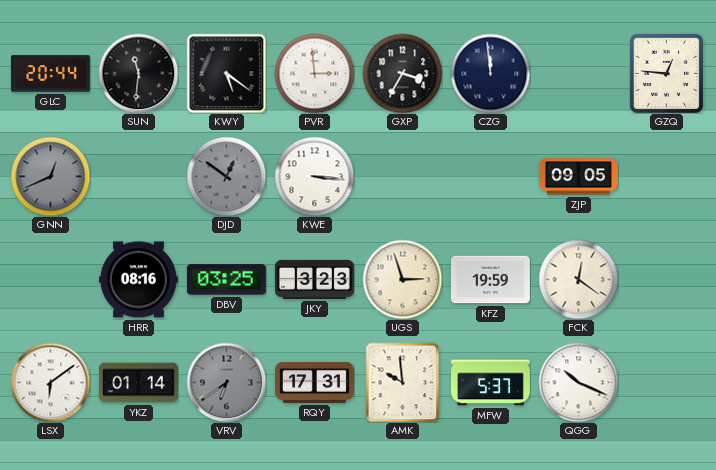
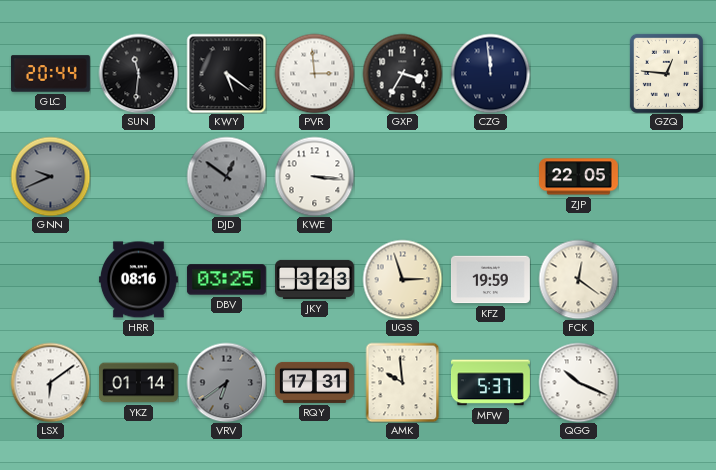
GNN: 12:41 -> 9:41
ZJP: 09:05 -> 22:05
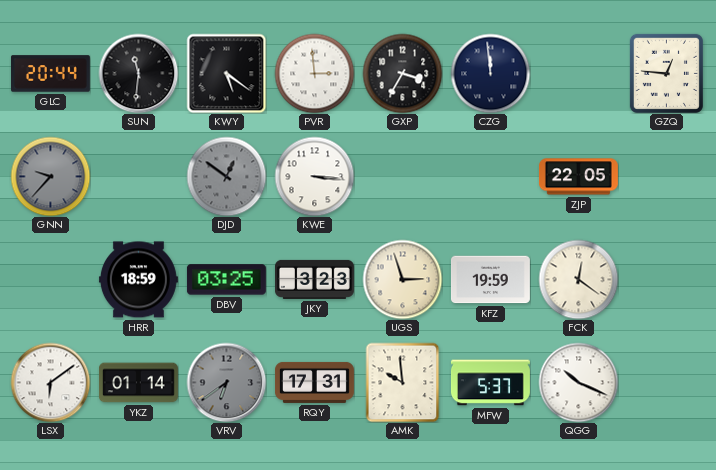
GNN: 9:41 -> 9:37
HRR: 08:16 -> 18:59
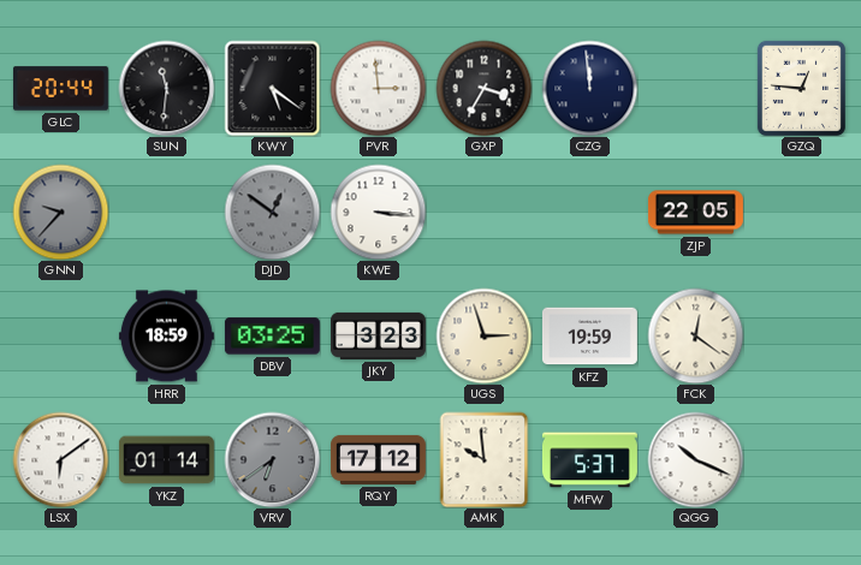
RQY: 17:31 -> 17:12
